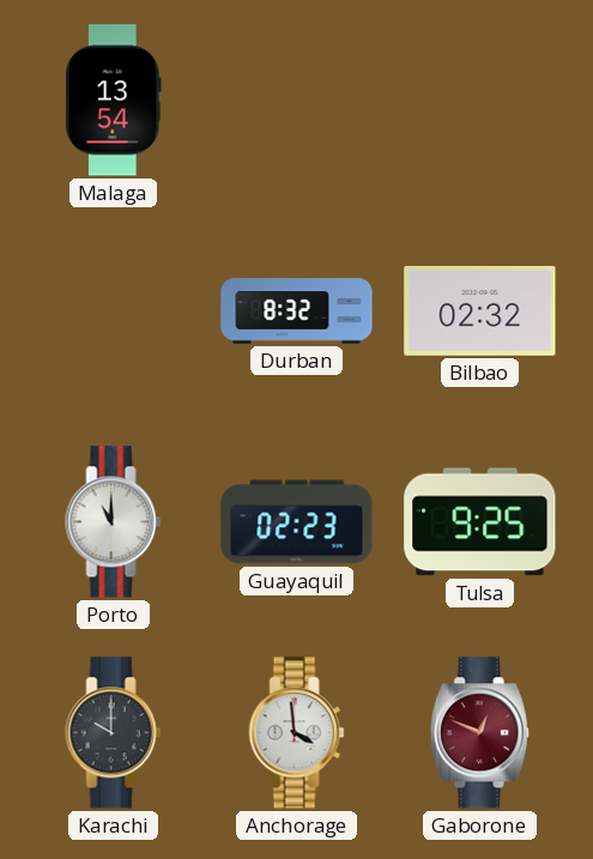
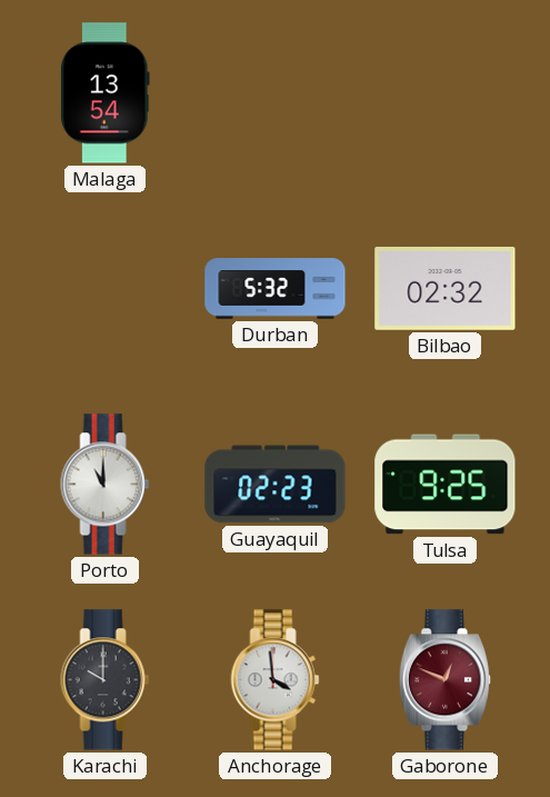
Durban: 8:32 -> 5:32
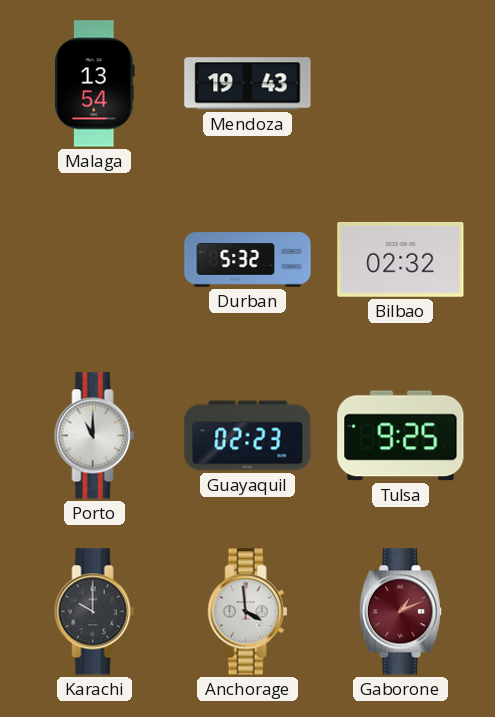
Mendoza: none -> 19:43
Gaborone: 12:49 -> 1:11
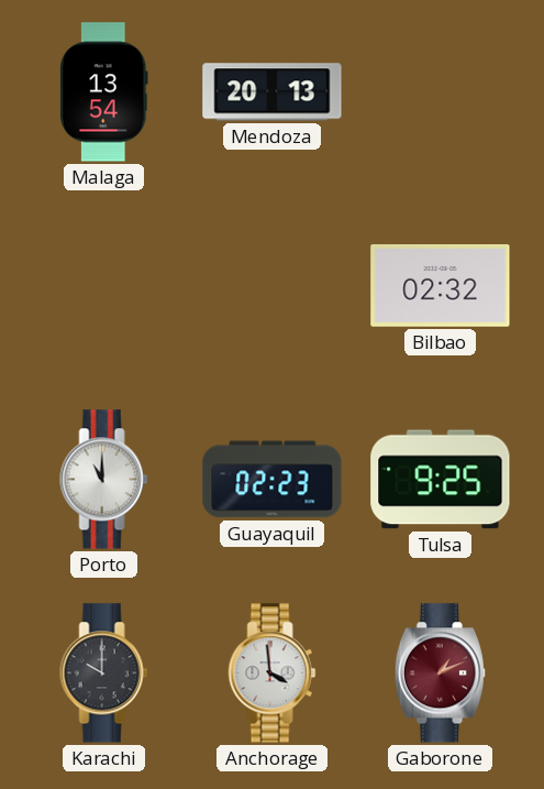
Mendoza: 19:43 -> 20:13
Durban: 5:32 -> none
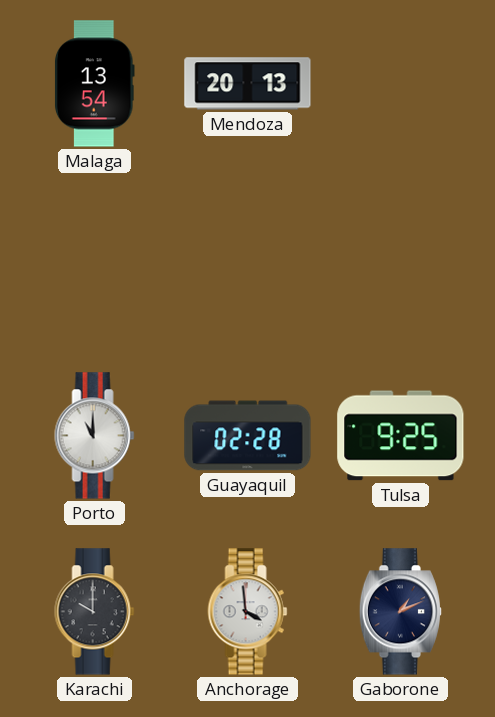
Bilbao: 02:32 -> none
Guayaquil: 02:23 -> 02:28
Gaborone dial: burgundy -> navy
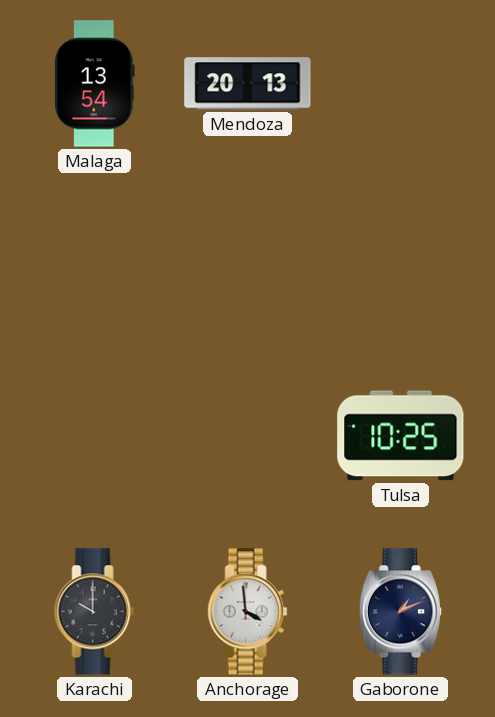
Porto: 11:00 -> none
Guayaquil: 02:28 -> none
Tulsa: 9:25 -> 10:25
